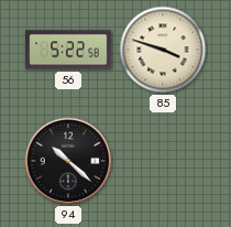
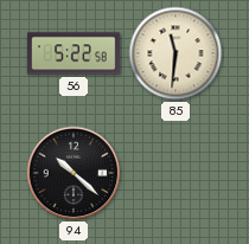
85: 3:48 -> 11:31
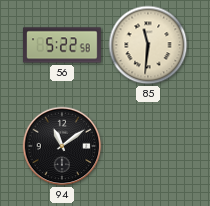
94: 10:22 -> 11:09
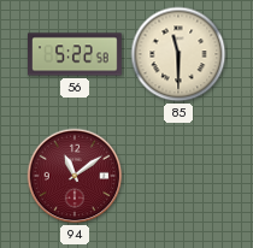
85: 11:31 -> 11:30
94 dial: black -> burgundy
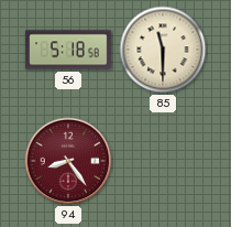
56: 5:22 -> 5:18
94: 11:09 -> 8:24
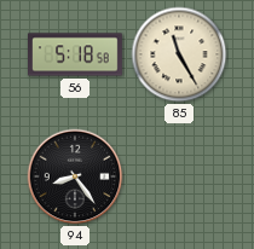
85: 11:30 -> 11:25
94 dial: burgundy -> black
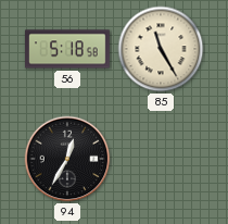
94: 8:24 -> 12:35
